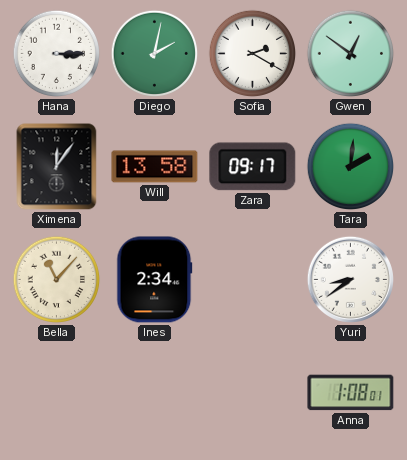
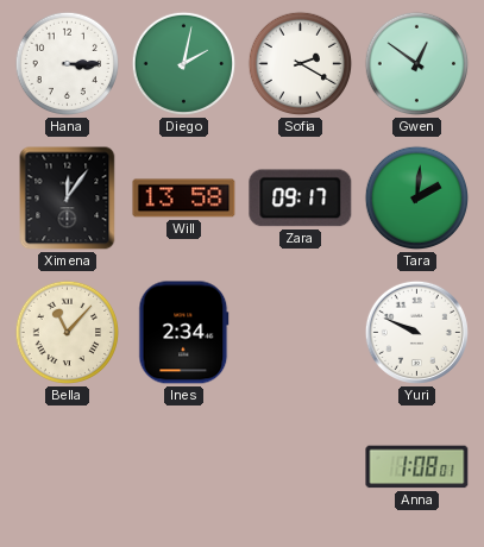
Yuri: 8:39 -> 9:49
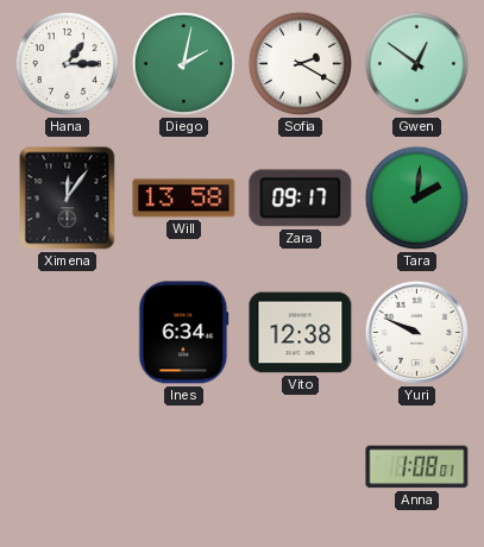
Hana: 3:15 -> 1:15
Bella: 11:07 -> none
Ines: 2:34 -> 6:34
Vito: none -> 12:38
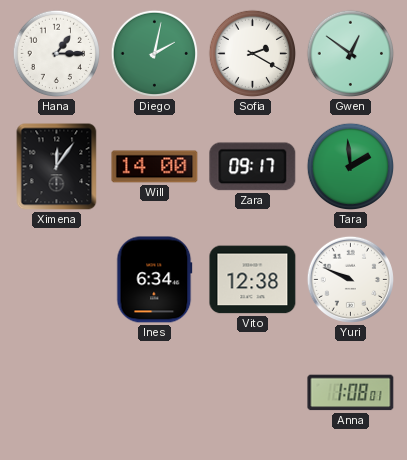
Will: 13:58 -> 14:00
Tara: 2:01 -> 1:59
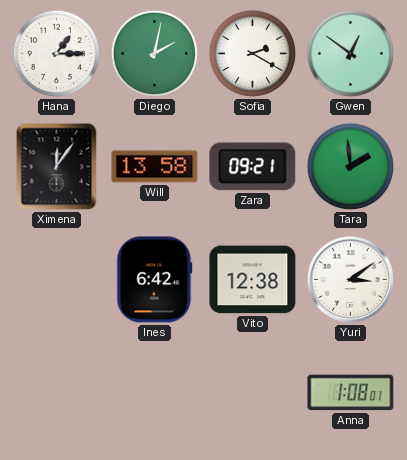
Will: 14:00 -> 13:58
Zara: 09:17 -> 09:21
Ines: 6:34 -> 6:42
Yuri: 9:49 -> 3:09
